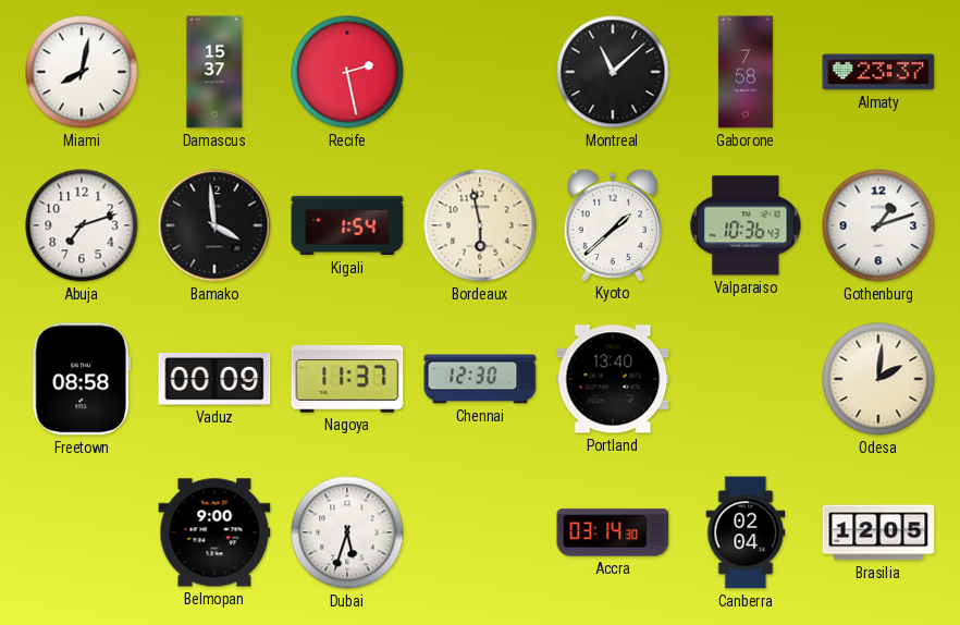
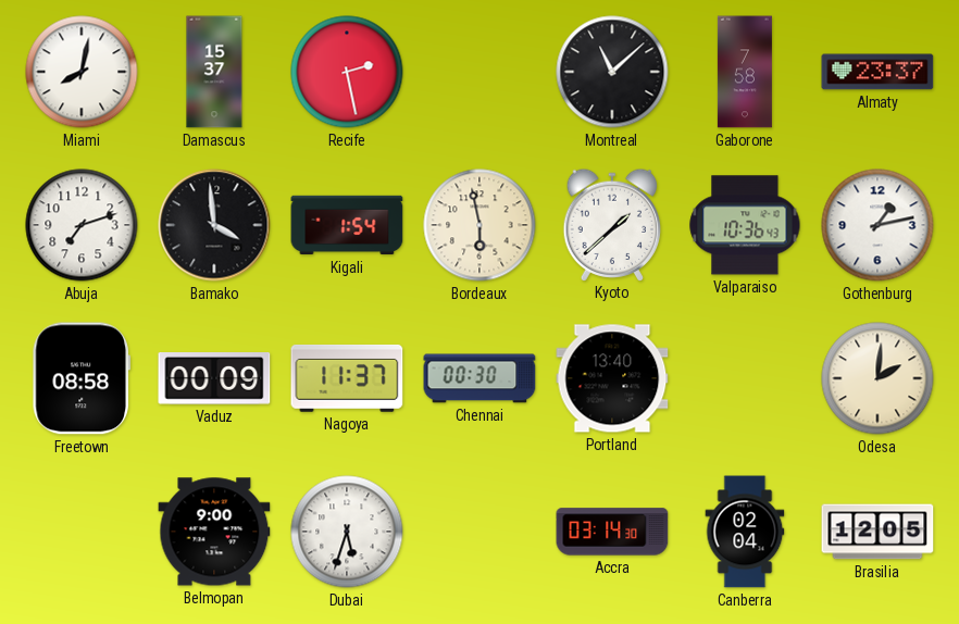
Gothenburg: 1:12 -> 1:13
Chennai: 12:30 -> 00:30
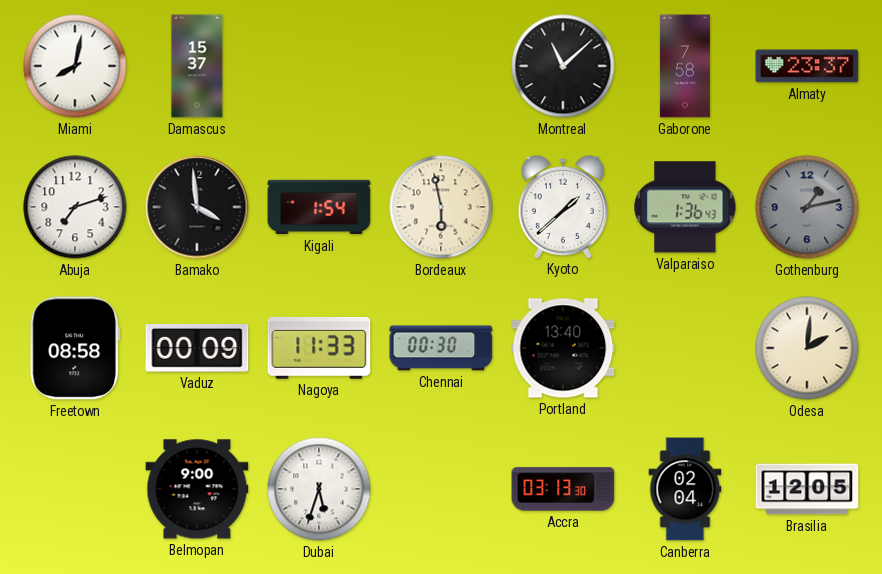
Recife: 2:28 -> none
Valparaiso: 10:36 -> 1:36
Gothenburg dial: white -> grey
Nagoya: 11:37 -> 11:33
Accra: 03:14 -> 03:13
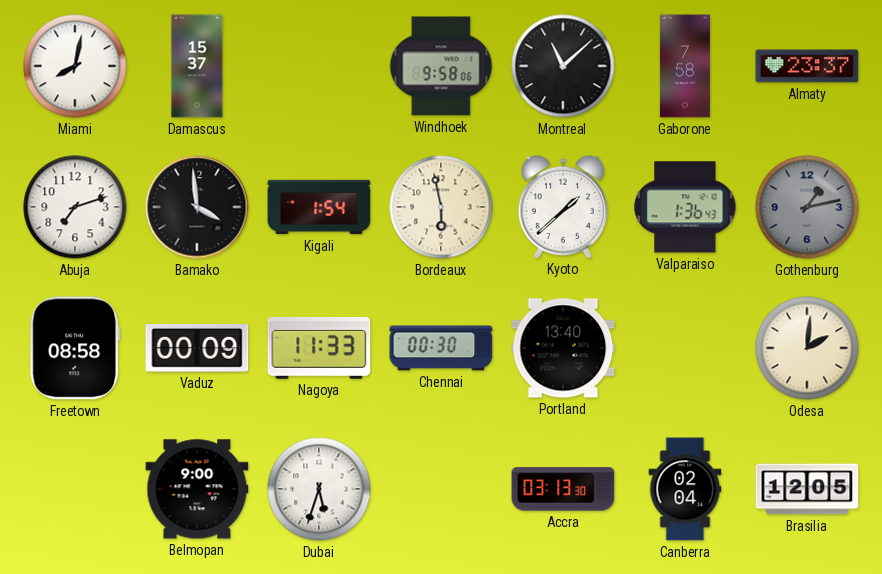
Windhoek: none -> 9:58
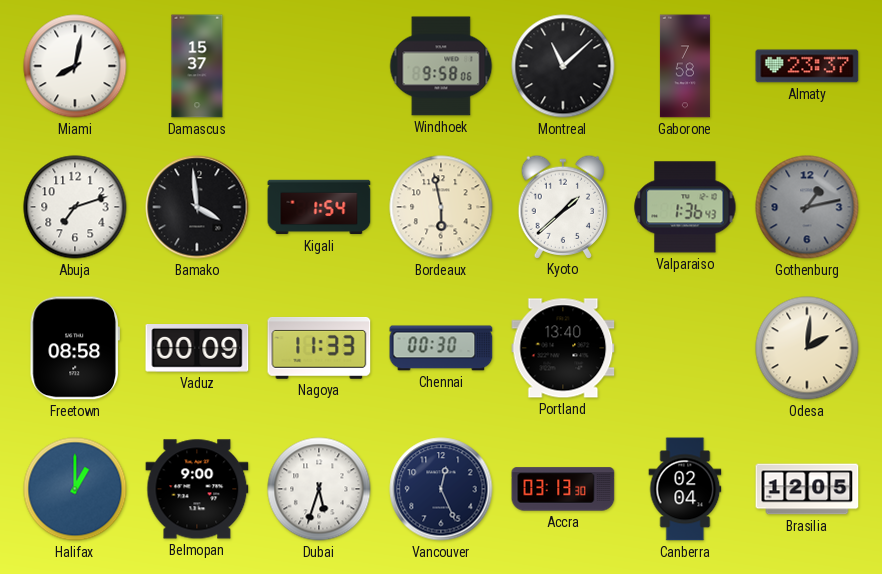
Halifax: none -> 1:00
Vancouver: none -> 12:26
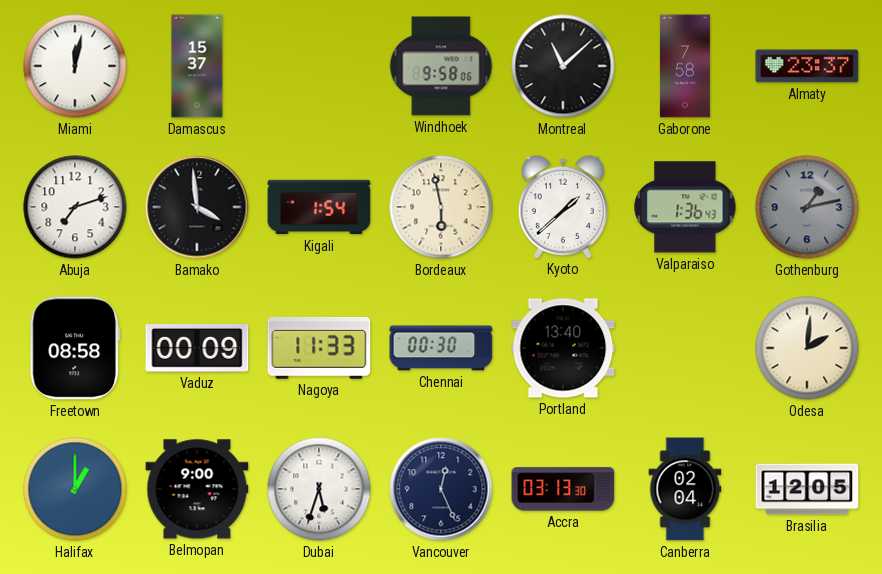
Miami: 8:02 -> 12:02
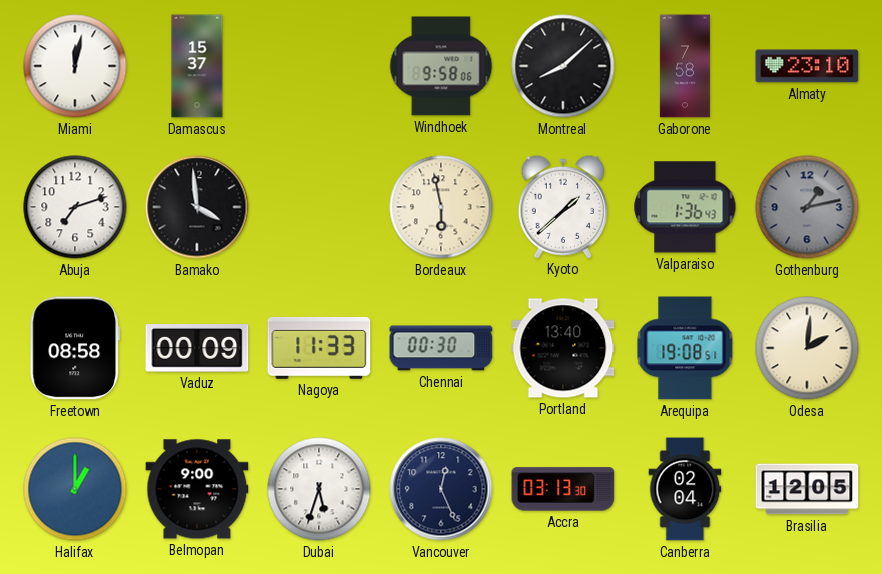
Montreal: 11:08 -> 8:08
Almaty: 23:37 -> 23:10
Kigali: 1:54 -> none
Arequipa: none -> 19:08
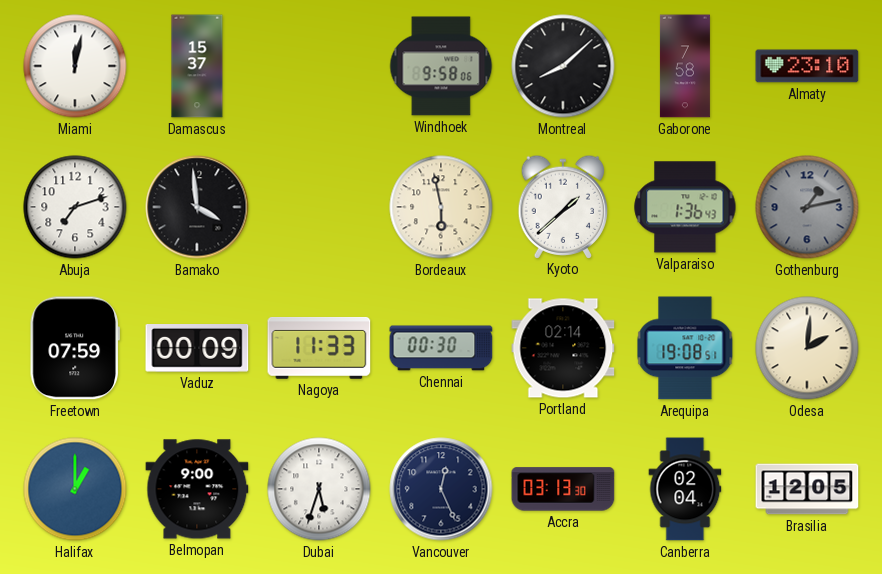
Freetown: 08:58 -> 07:59
Portland: 13:40 -> 02:14
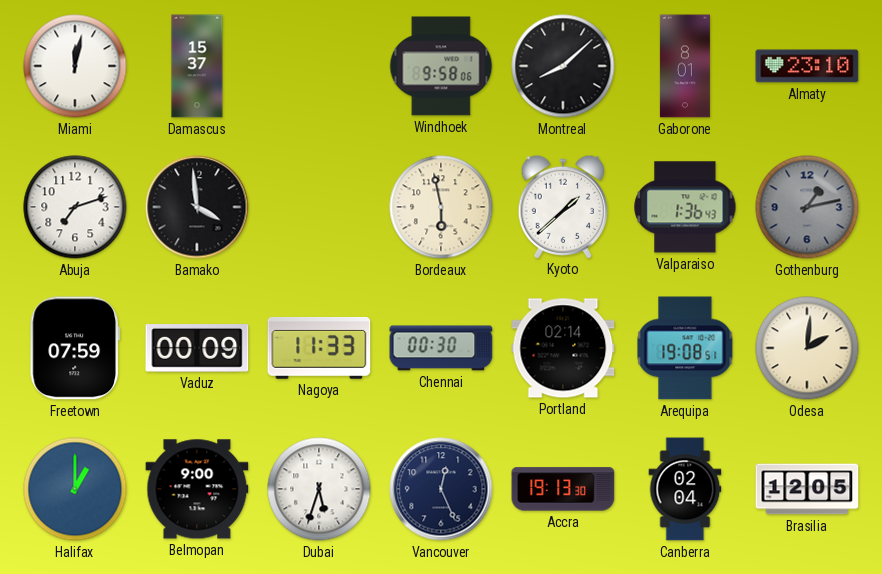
Gaborone: 7:58 -> 8:01
Accra: 03:13 -> 19:13
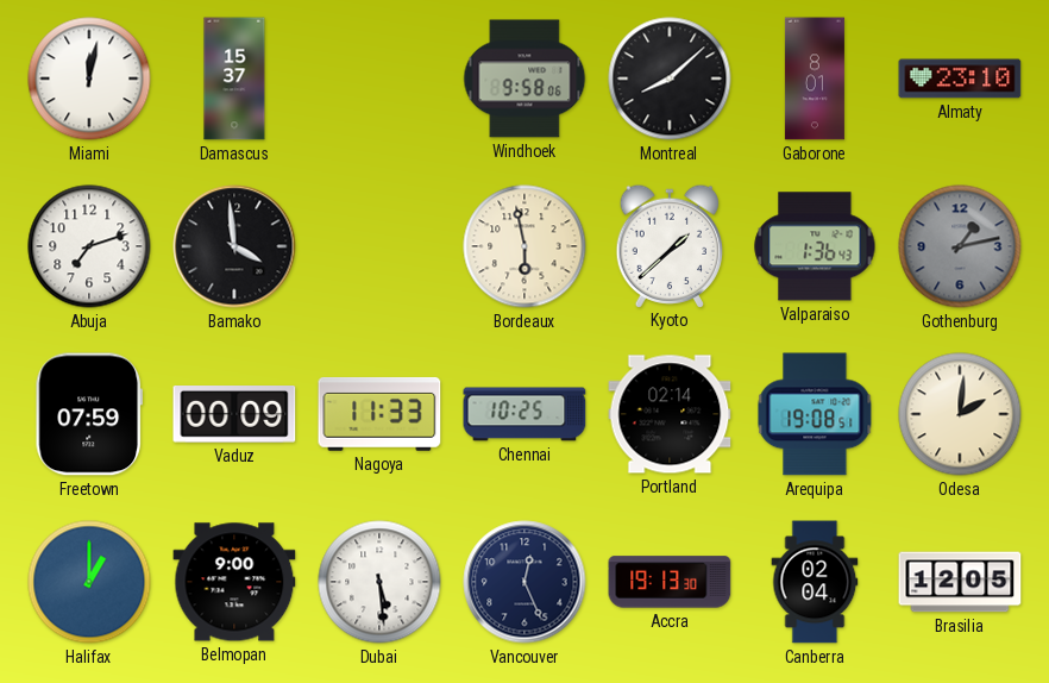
Chennai: 00:30 -> 10:25
Dubai: 5:33 -> 5:29
